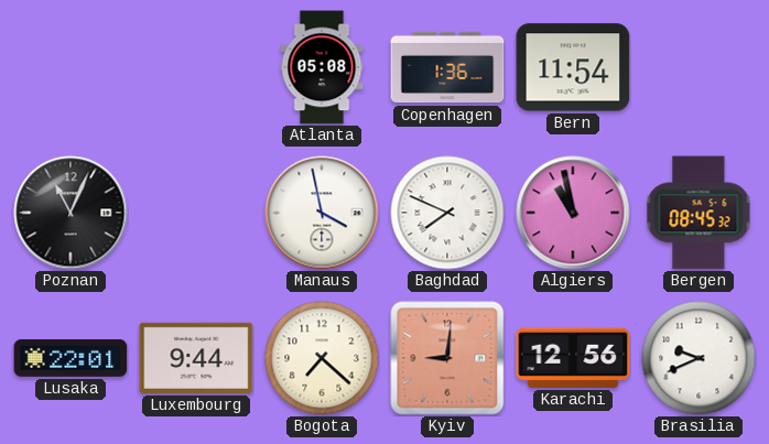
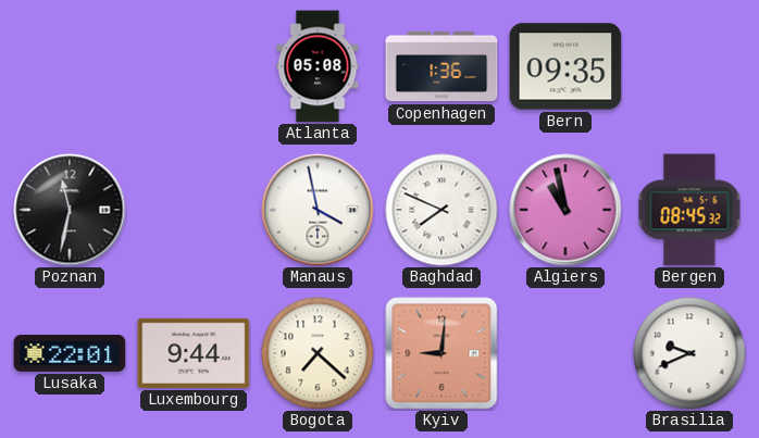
Bern: 11:54 -> 09:35
Poznan: 11:04 -> 11:32
Karachi: 12:56 -> none
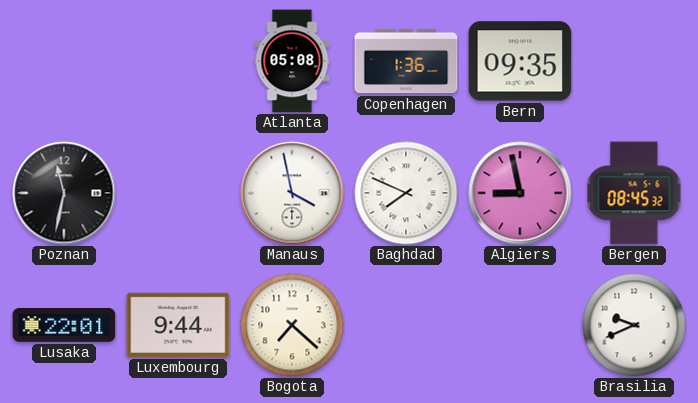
Algiers: 10:58 -> 8:58
Kyiv: 9:01 -> none
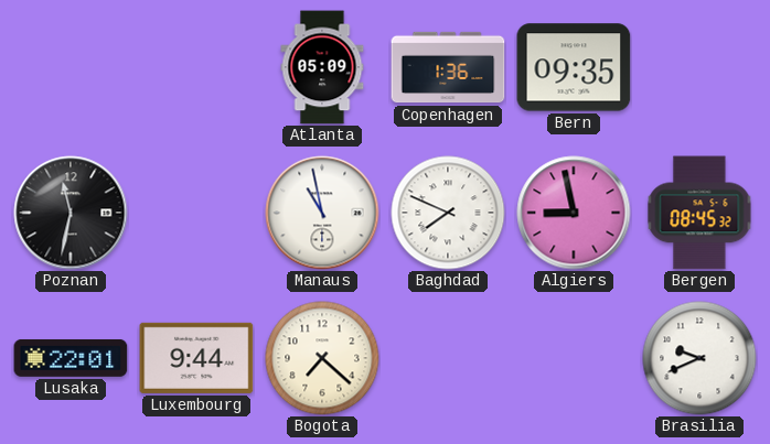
Atlanta: 05:08 -> 05:09
Manaus: 3:58 -> 10:58
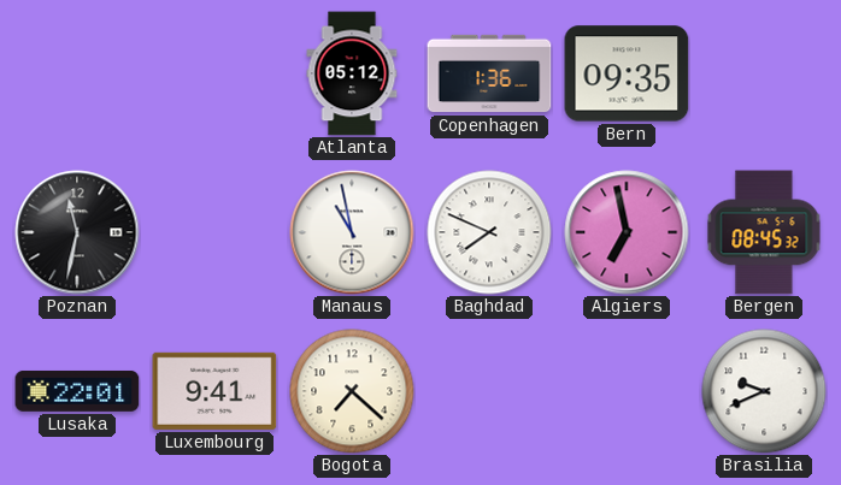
Atlanta: 05:09 -> 05:12
Algiers: 8:58 -> 6:58
Luxembourg: 9:44 -> 9:41
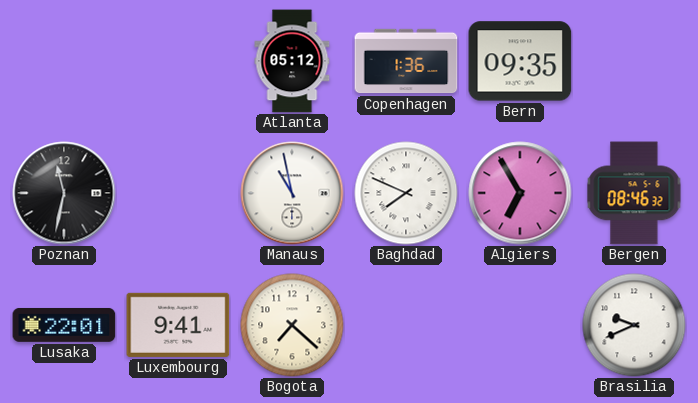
Algiers: 6:58 -> 6:55
Bergen: 08:45 -> 08:46
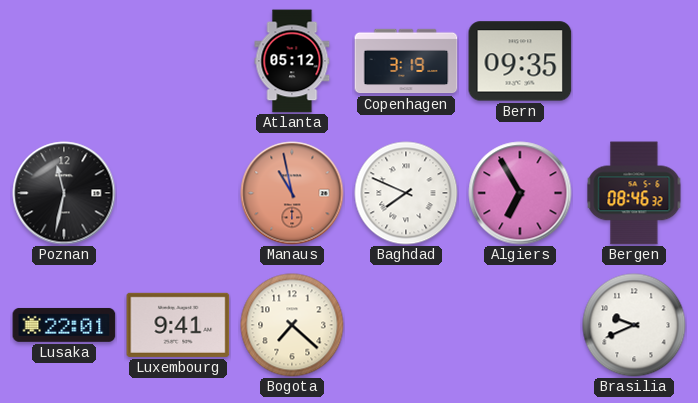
Copenhagen: 1:36 -> 3:19
Manaus dial: white -> salmon
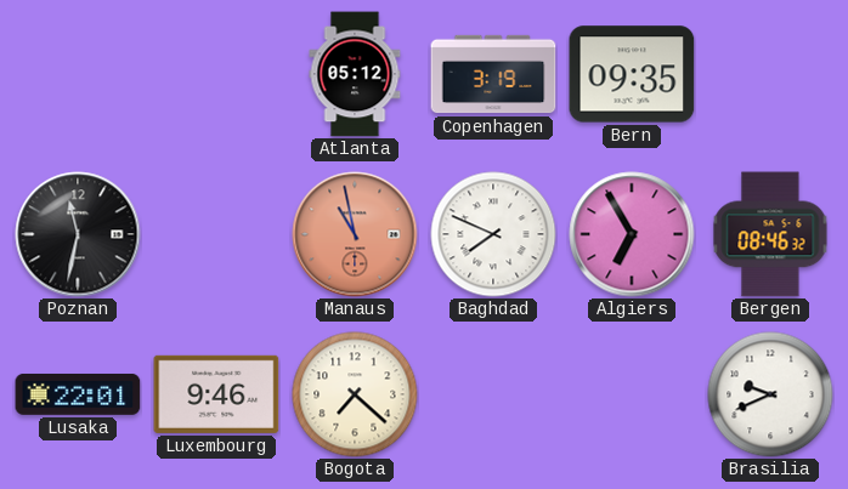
Luxembourg: 9:41 -> 9:46
